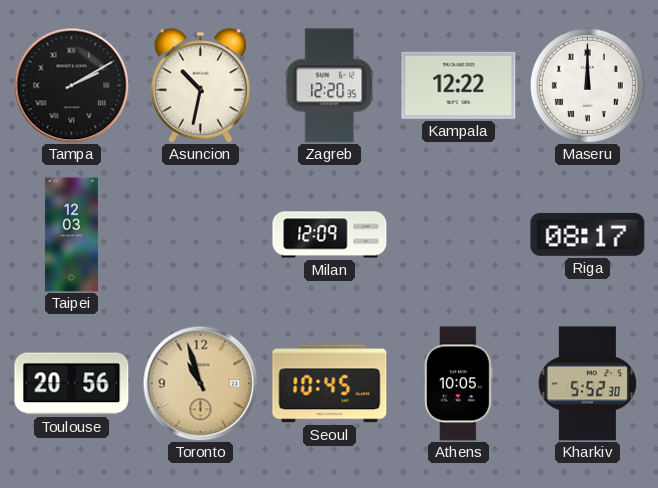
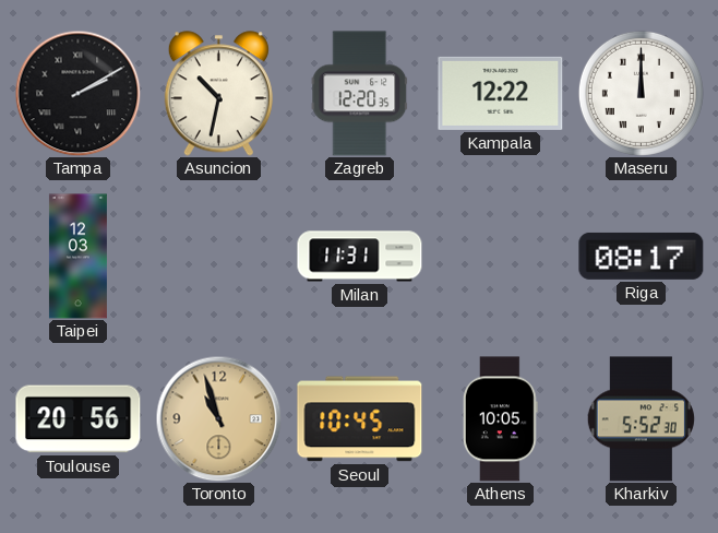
Milan: 12:09 -> 11:31
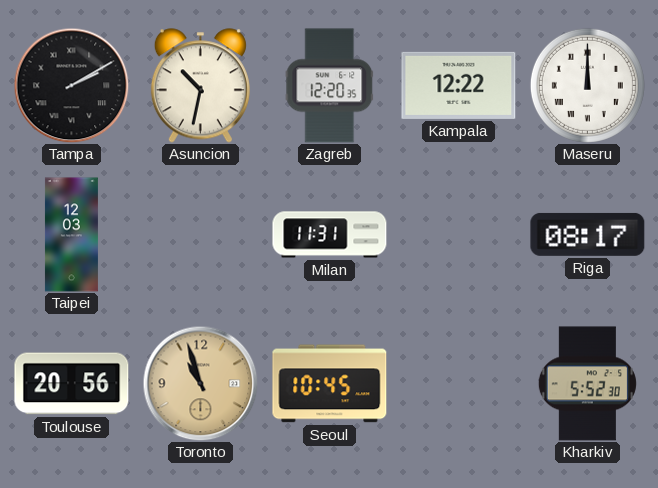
Athens: 10:05 -> none
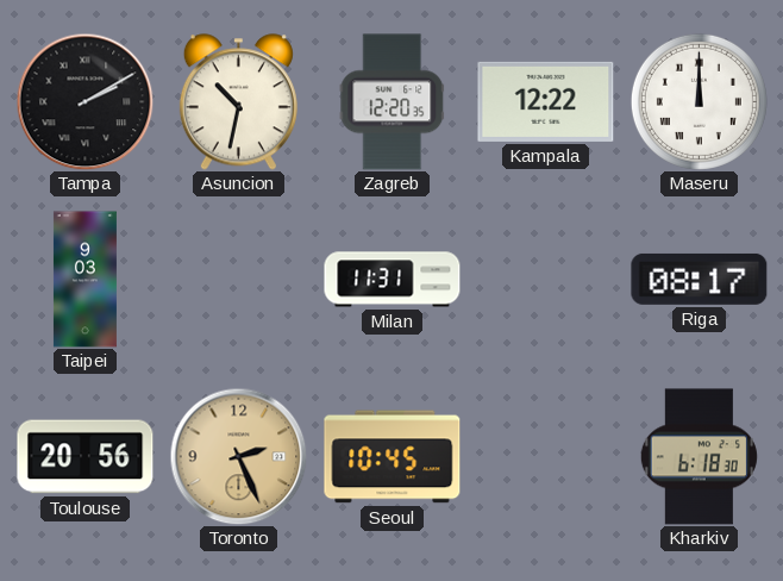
Taipei: 12:03 -> 9:03
Toronto: 10:57 -> 2:26
Kharkiv: 5:52 -> 6:18
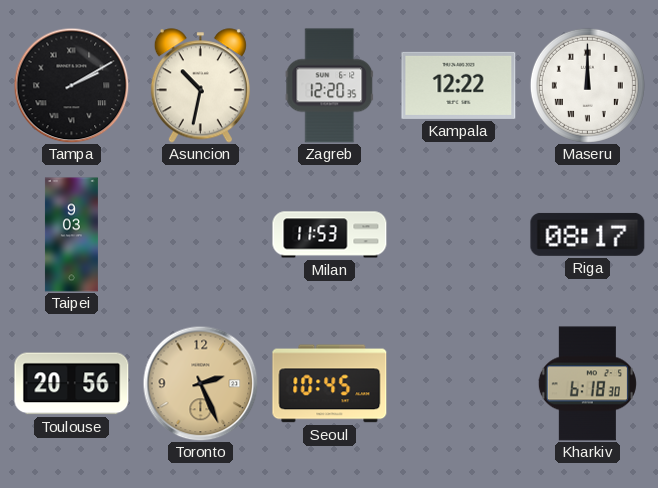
Milan: 11:31 -> 11:53
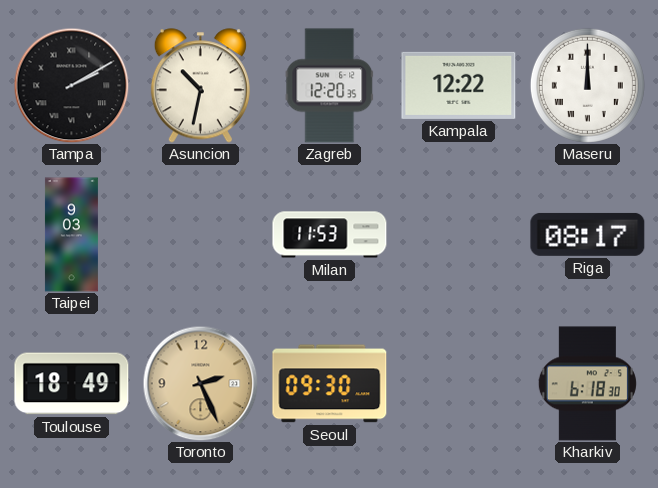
Toulouse: 20:56 -> 18:49
Seoul: 10:45 -> 09:30
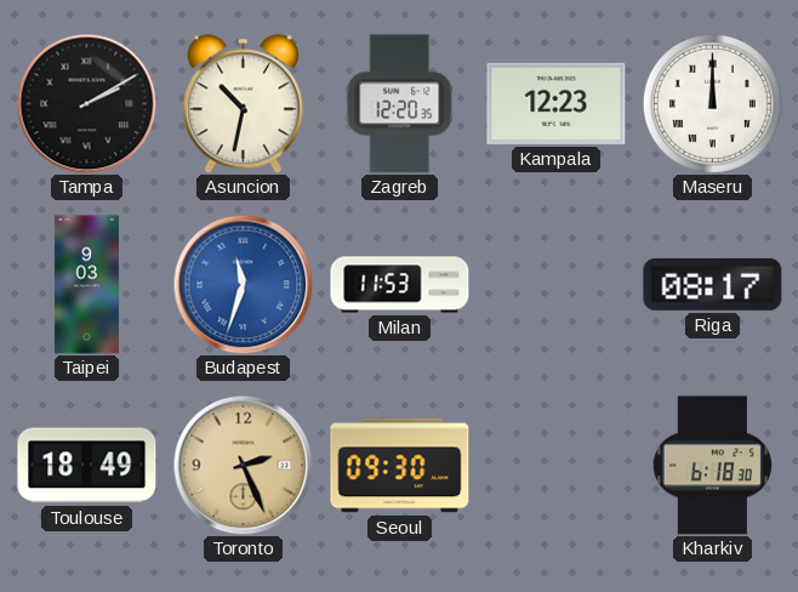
Kampala: 12:22 -> 12:23
Budapest: none -> 11:33
